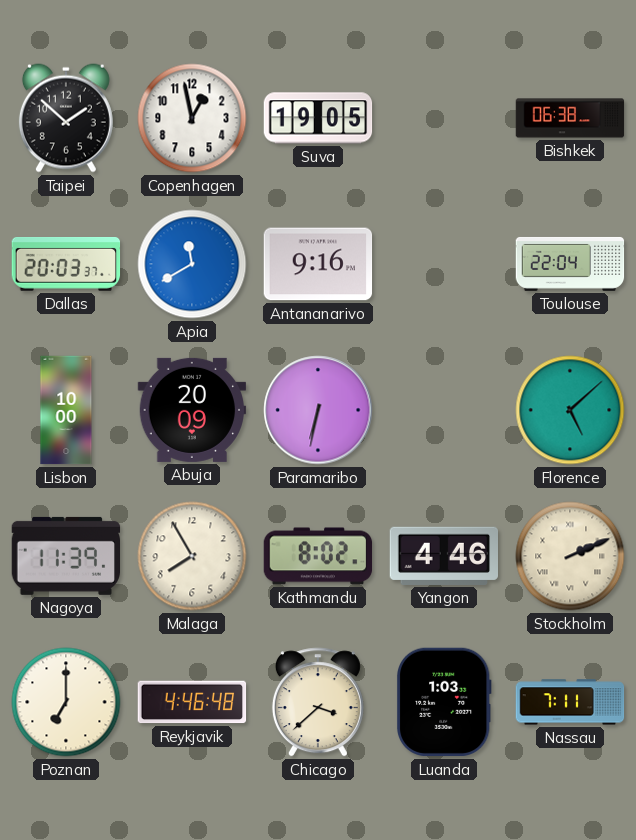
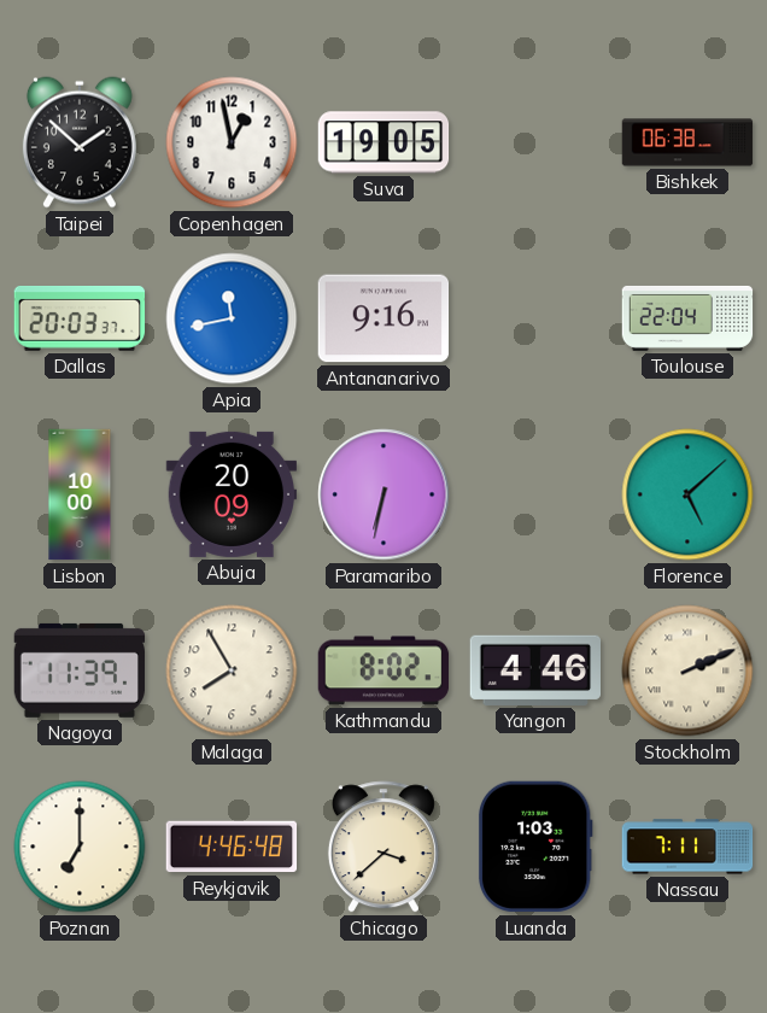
Apia: 11:40 -> 11:43
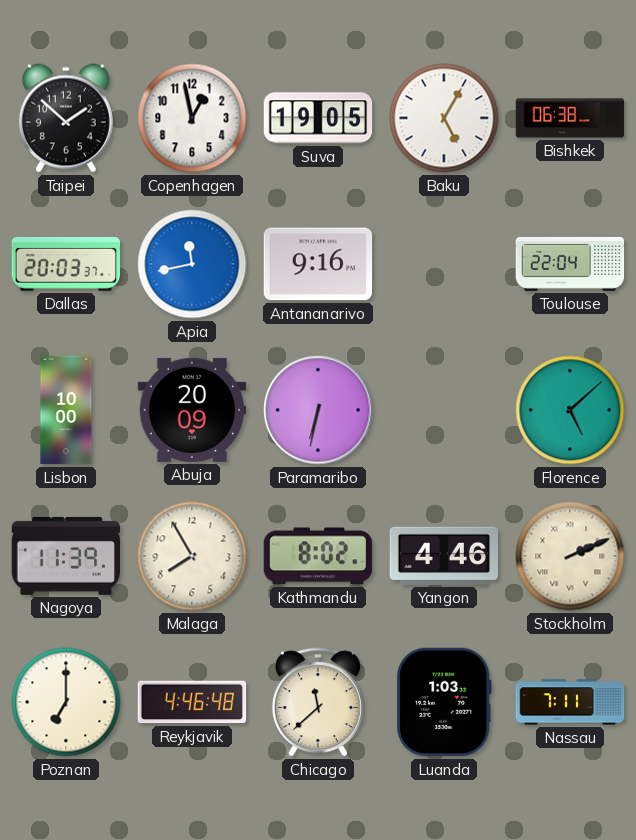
Baku: none -> 5:05
Chicago: 3:38 -> 11:38
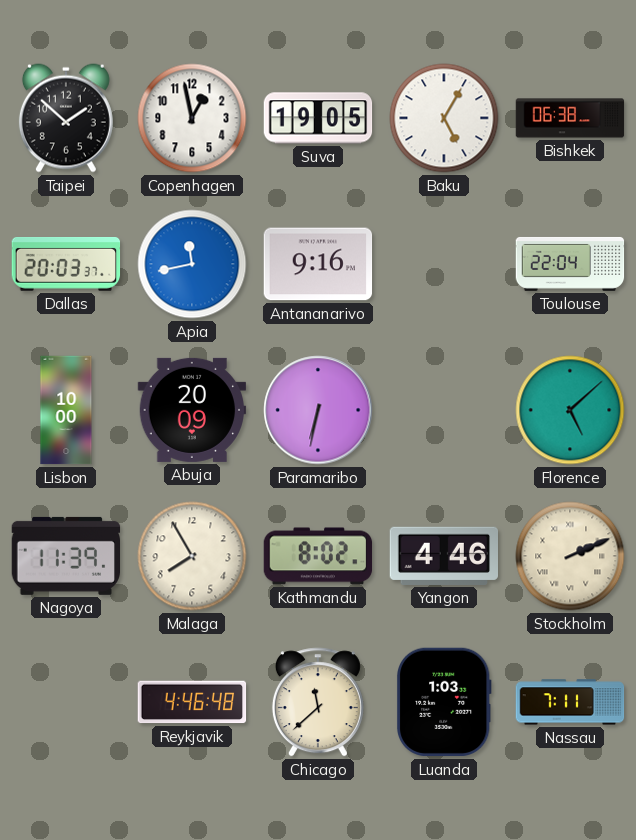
Poznan: 7:00 -> none
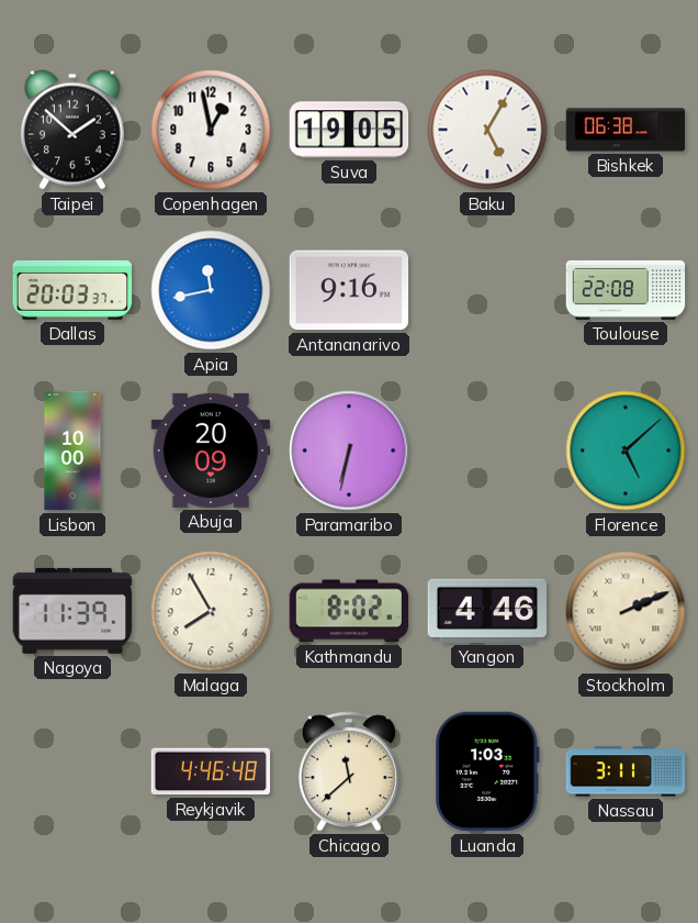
Toulouse: 22:04 -> 22:08
Nassau: 7:11 -> 3:11
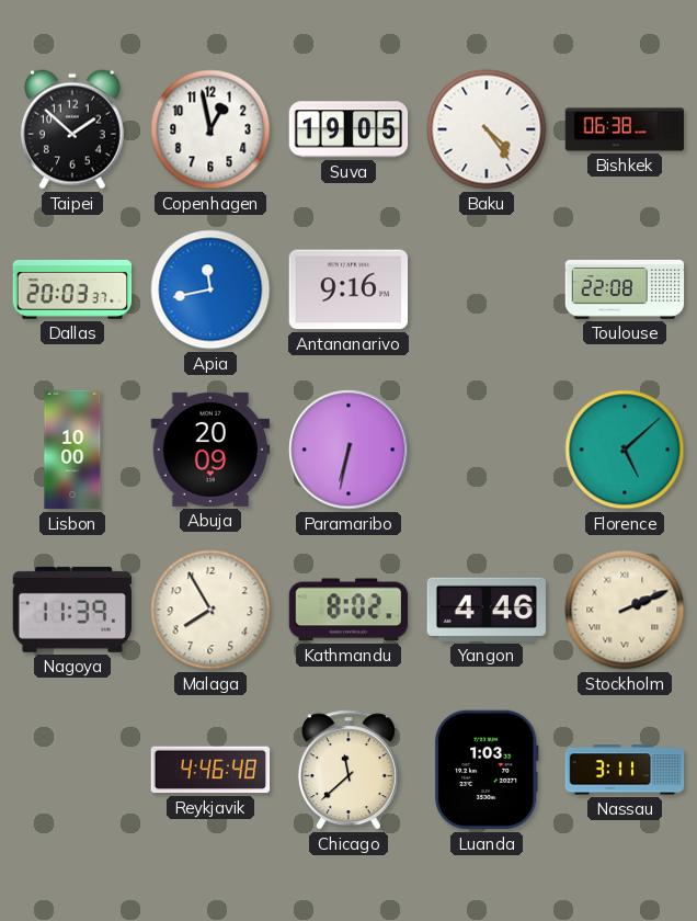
Baku: 5:05 -> 4:24
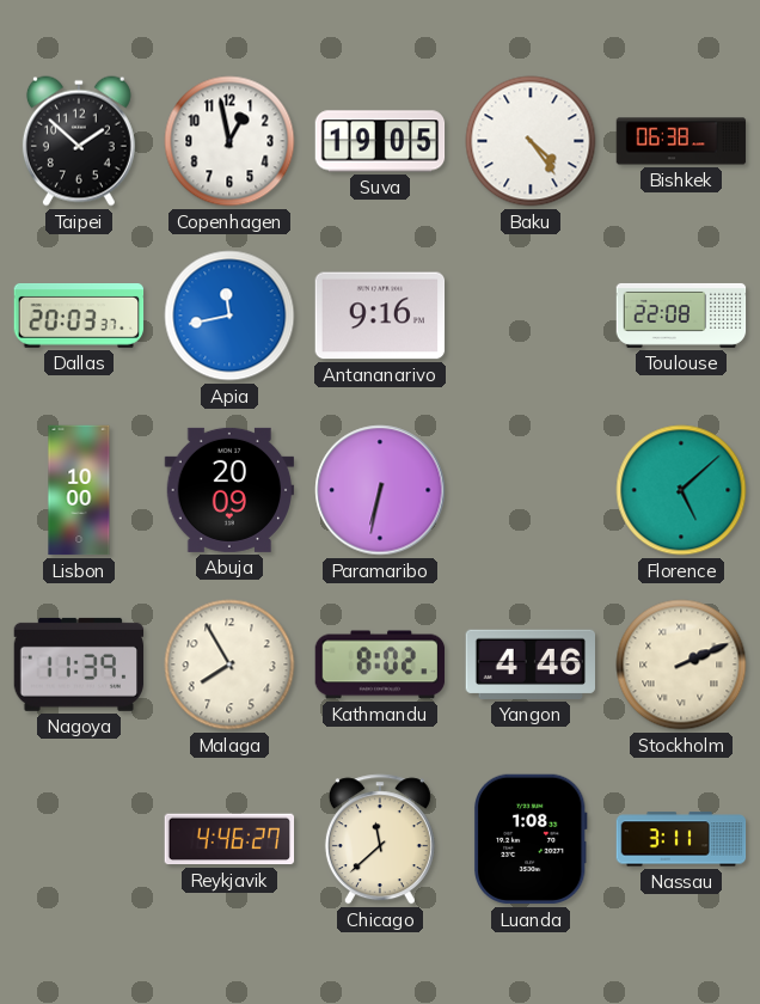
Reykjavik: 4:46:48 -> 4:46:27
Luanda: 1:03 -> 1:08
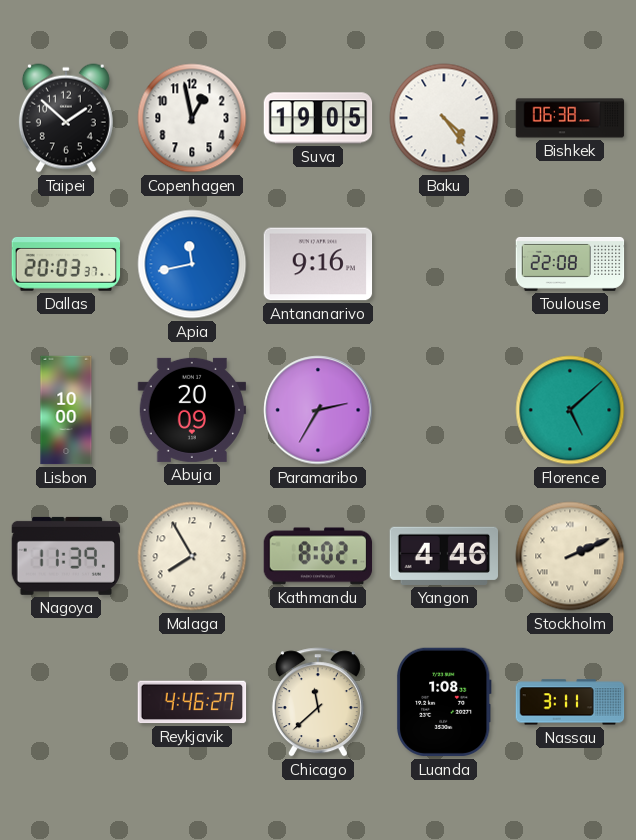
Paramaribo: 6:32 -> 2:35
